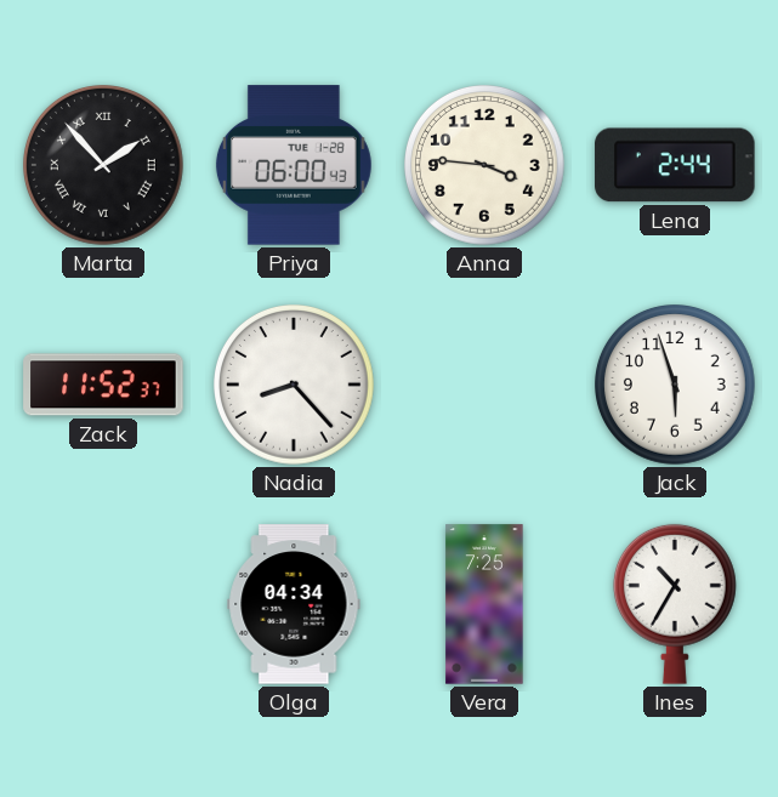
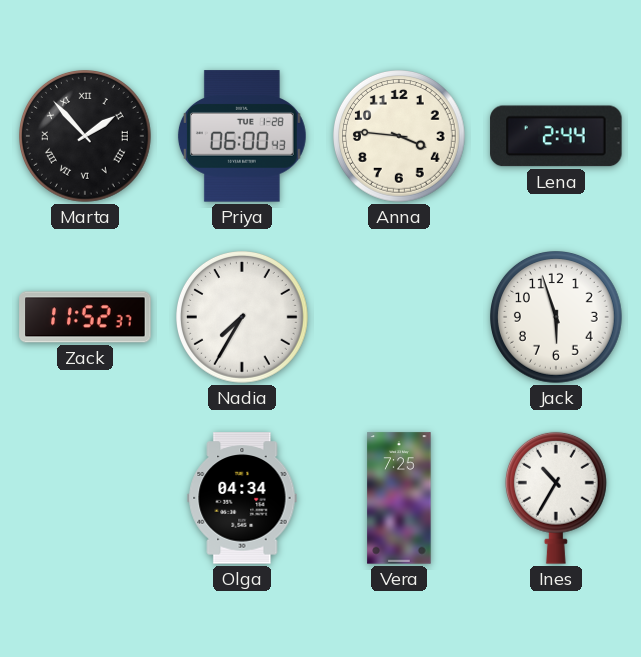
Nadia: 8:23 -> 7:35
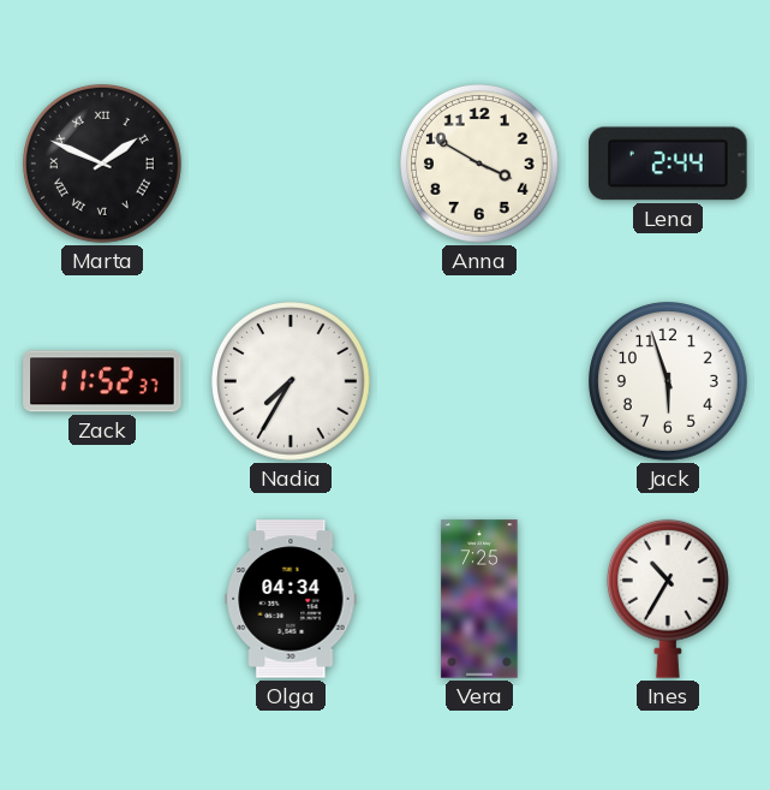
Marta: 1:53 -> 1:49
Priya: 06:00 -> none
Anna: 3:46 -> 3:50
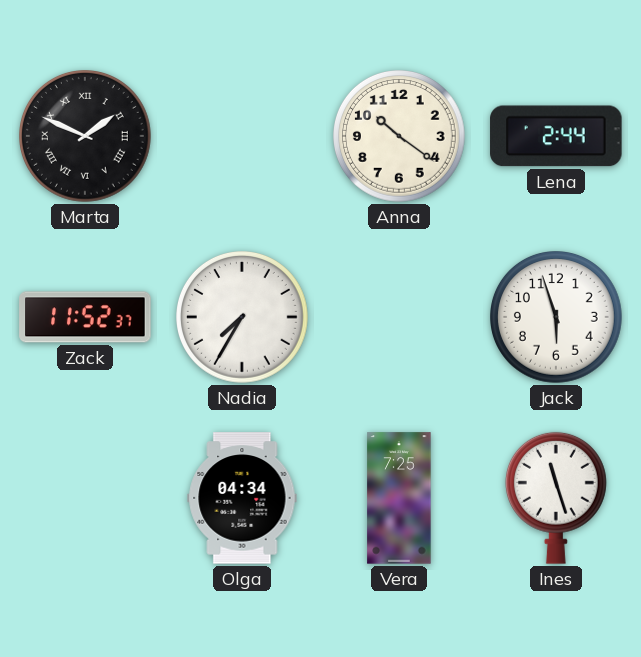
Anna: 3:50 -> 10:21
Ines: 10:35 -> 11:27
